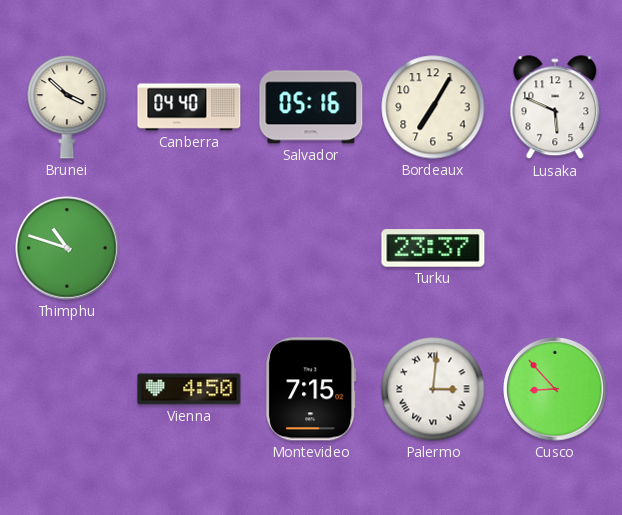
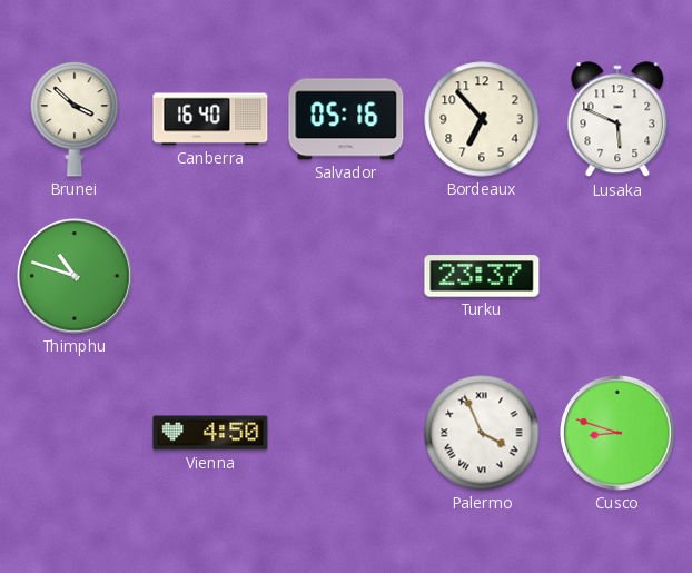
Canberra: 04:40 -> 16:40
Bordeaux: 7:05 -> 6:53
Montevideo: 7:15 -> none
Palermo: 3:01 -> 3:56
Cusco: 8:53 -> 8:48
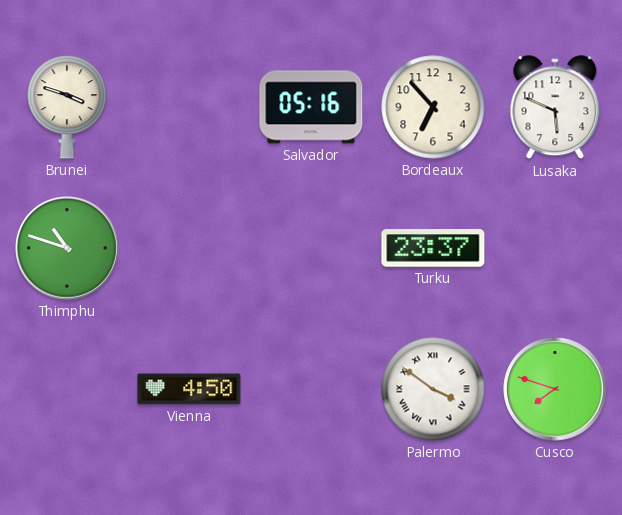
Brunei: 3:52 -> 3:48
Canberra: 16:40 -> none
Palermo: 3:56 -> 3:51
Cusco: 8:48 -> 7:48
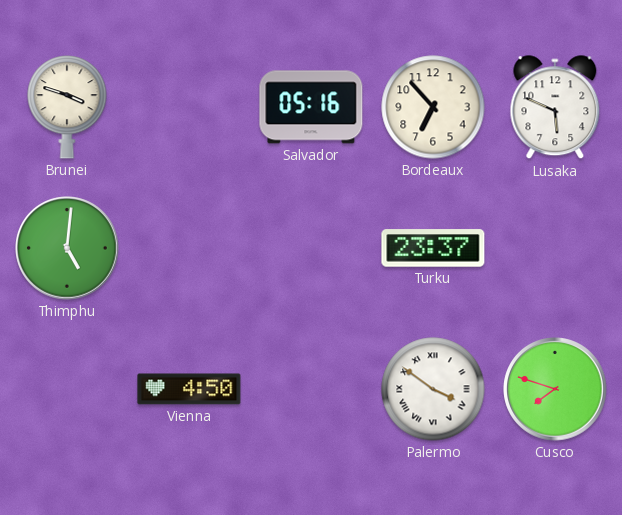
Thimphu: 10:48 -> 5:01
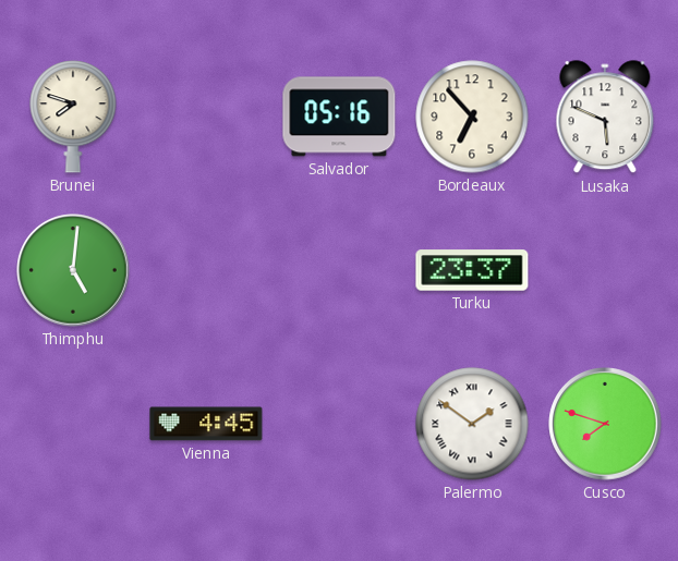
Brunei: 3:48 -> 7:48
Vienna: 4:50 -> 4:45
Palermo: 3:51 -> 1:51
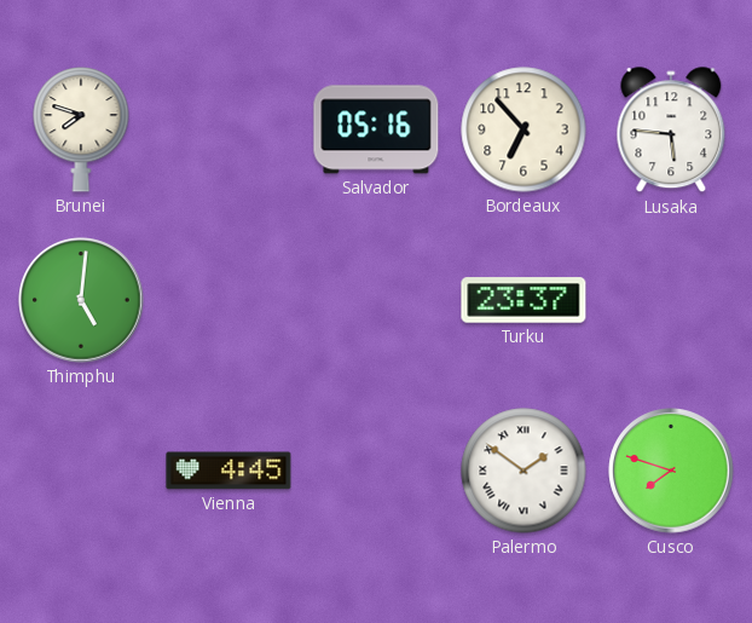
Lusaka: 5:49 -> 5:46
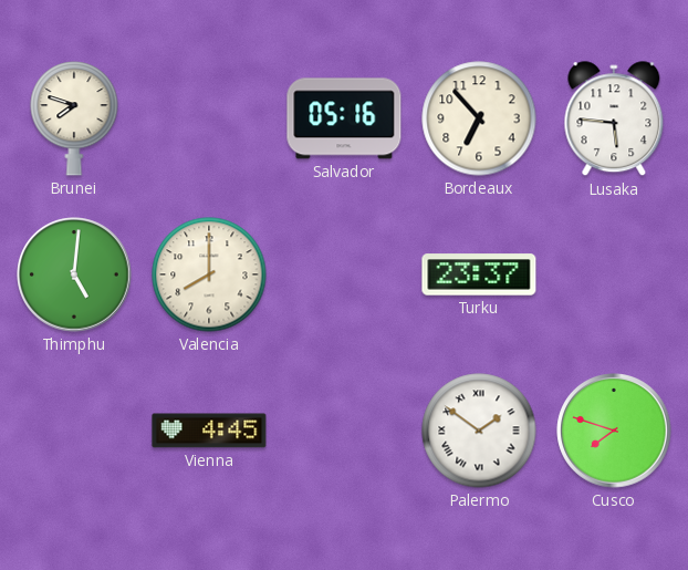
Valencia: none -> 8:00
